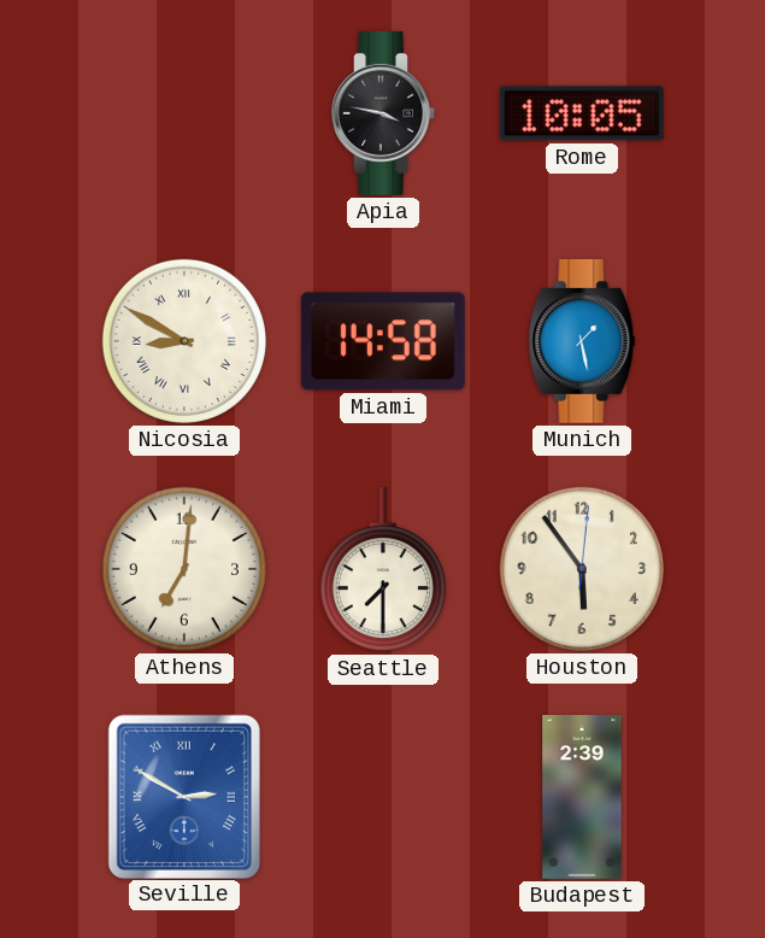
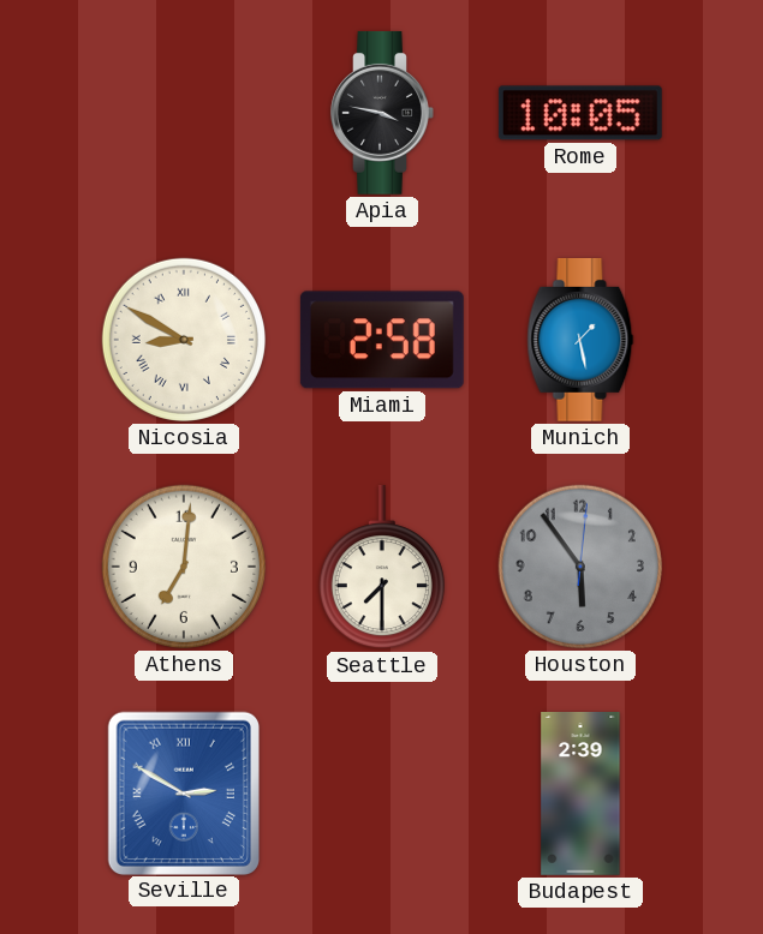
Miami: 14:58 -> 2:58
Houston dial: cream -> grey
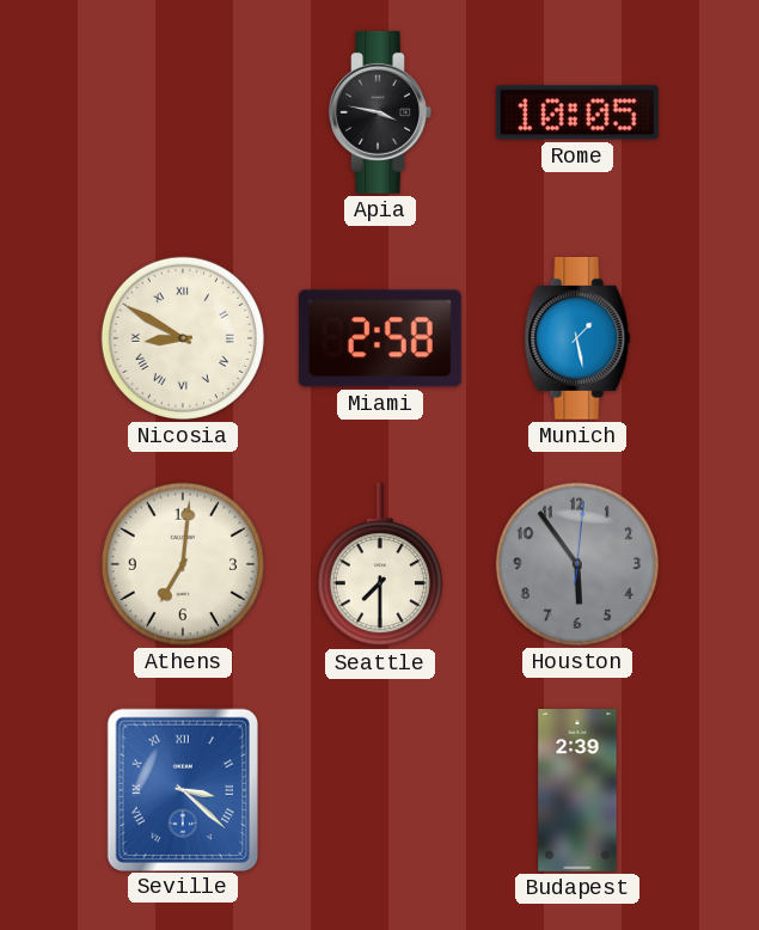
Seville: 2:50 -> 3:22
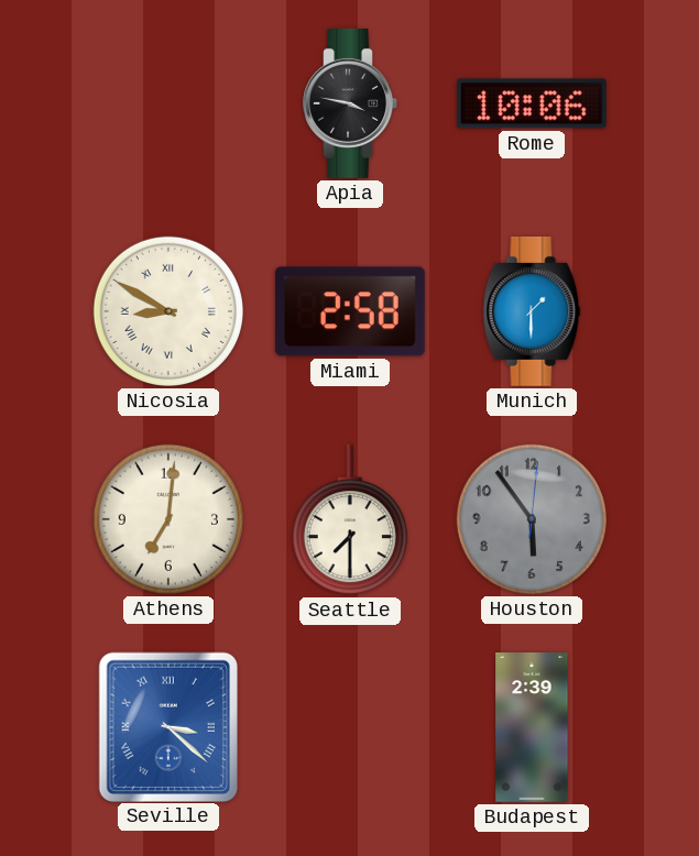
Rome: 10:05 -> 10:06
Munich: 1:28 -> 1:30
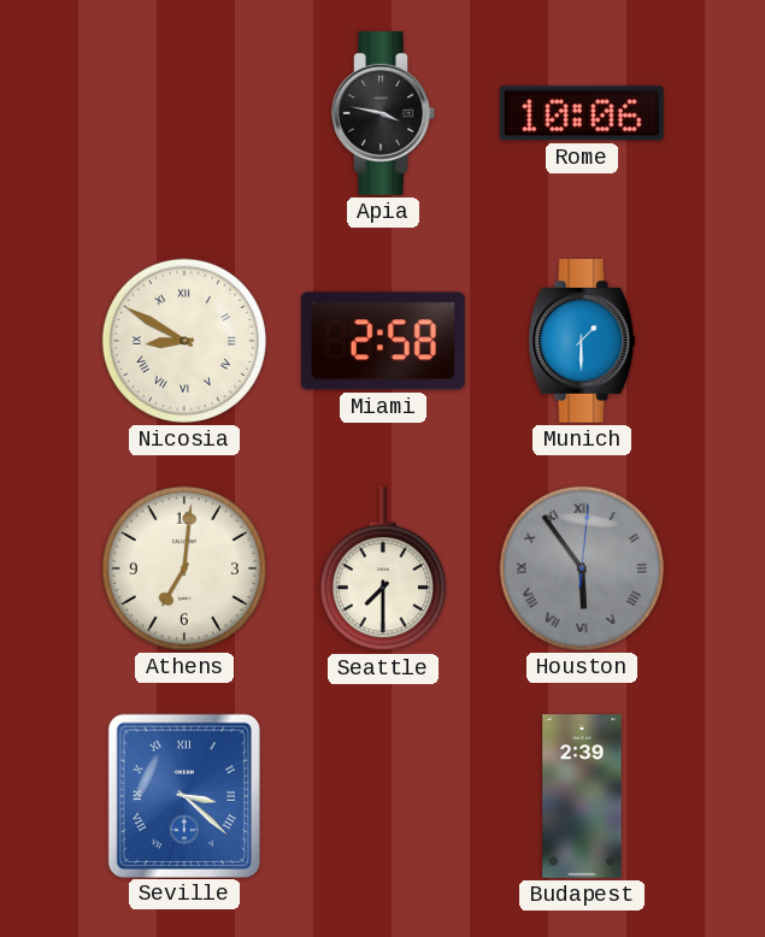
Houston numerals: Arabic -> Roman
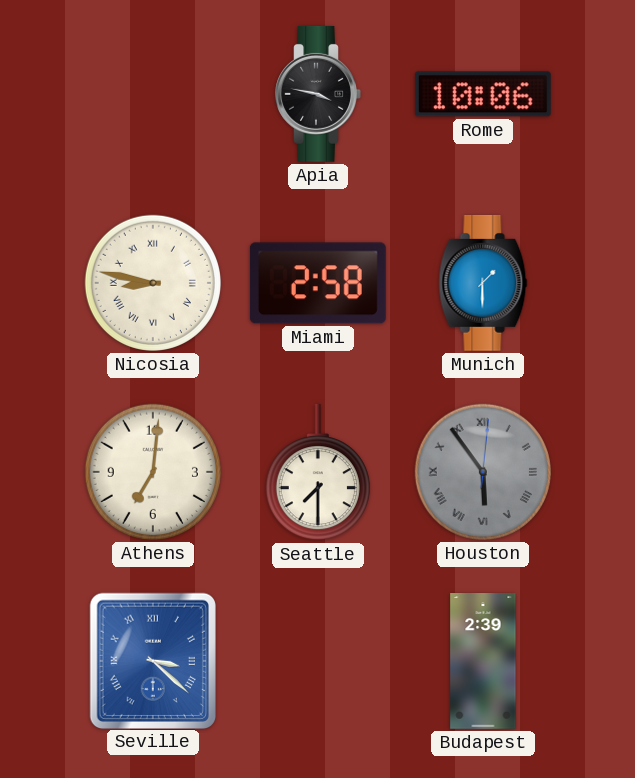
Nicosia: 8:50 -> 8:47
